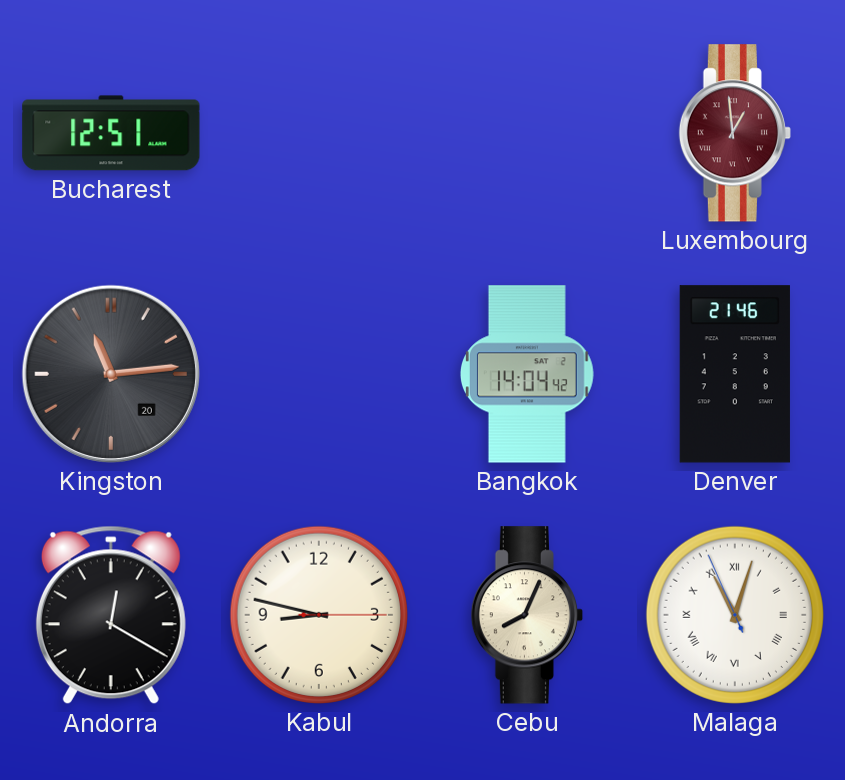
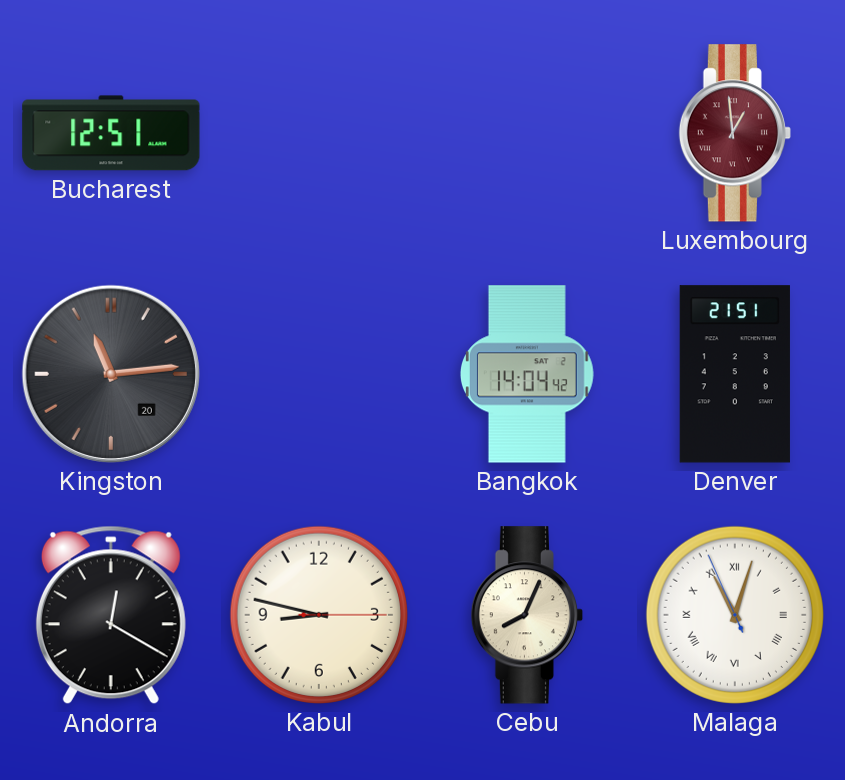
Denver: 21:46 -> 21:51
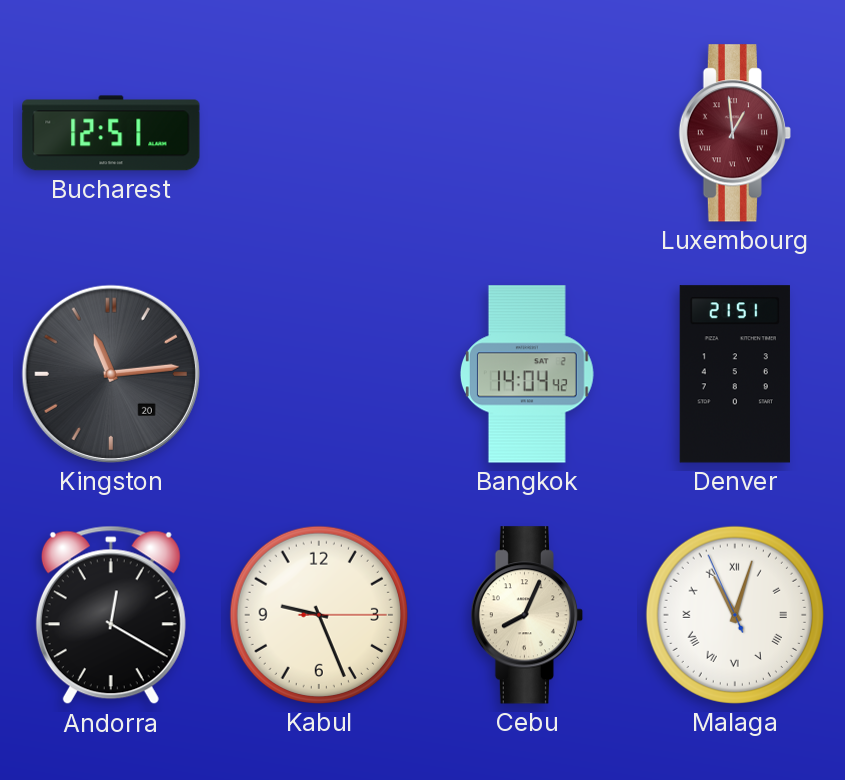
Kabul: 8:47 -> 9:26
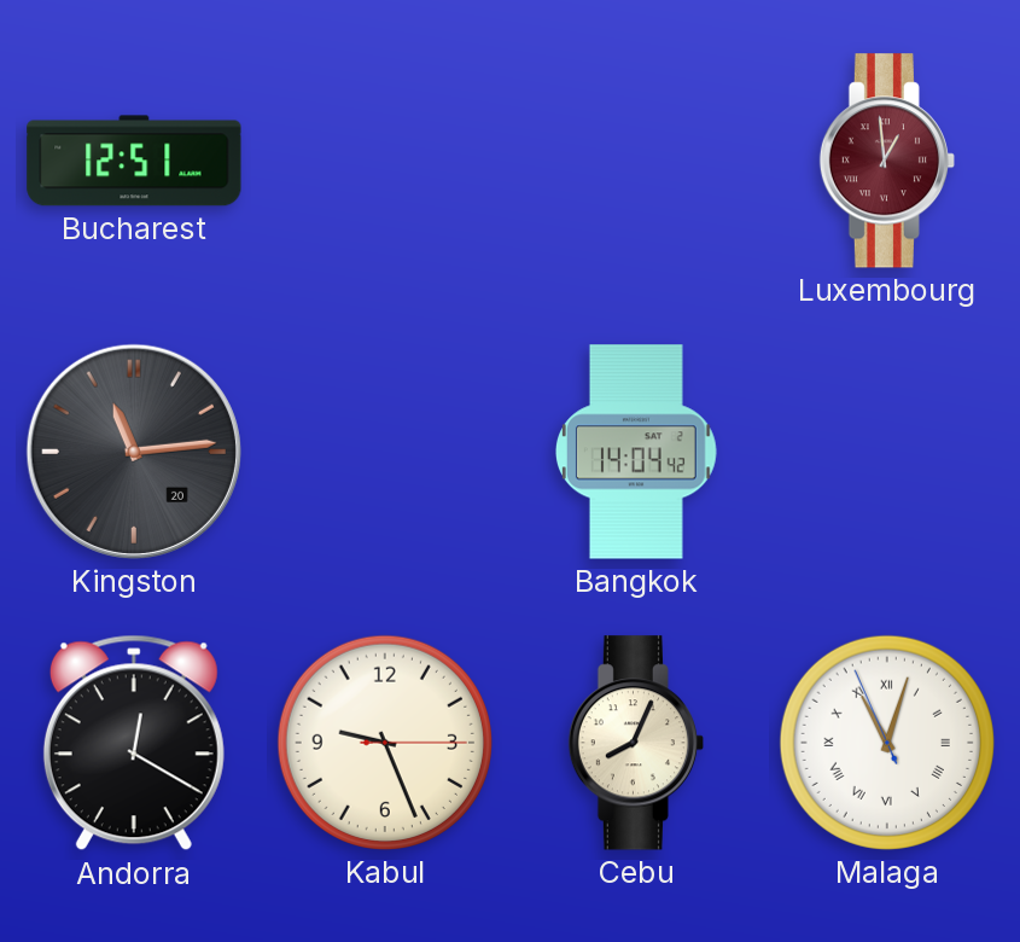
Denver: 21:51 -> none
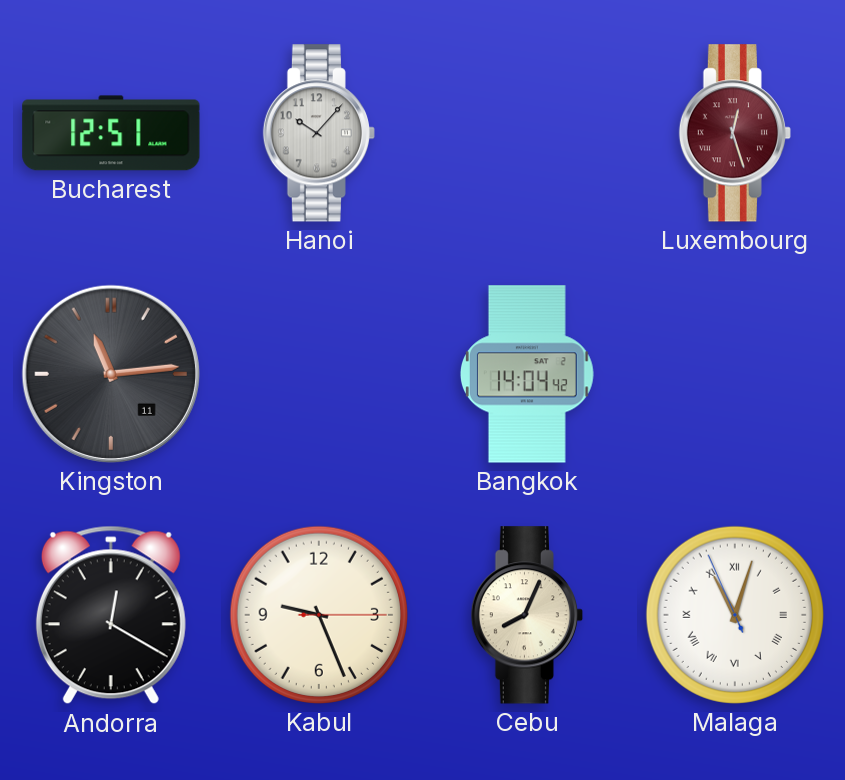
Hanoi: none -> 10:07
Luxembourg: 12:59 -> 12:27
Kingston date: 20 -> 11
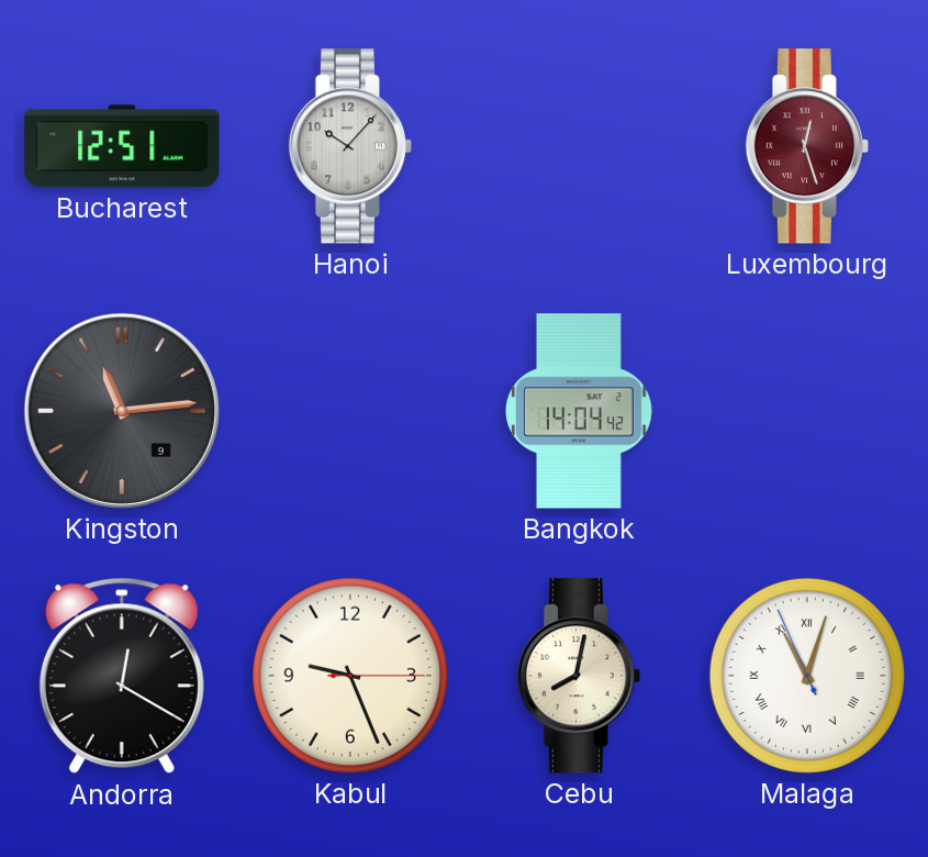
Kingston date: 11 -> 9
Cebu: 8:04 -> 8:02
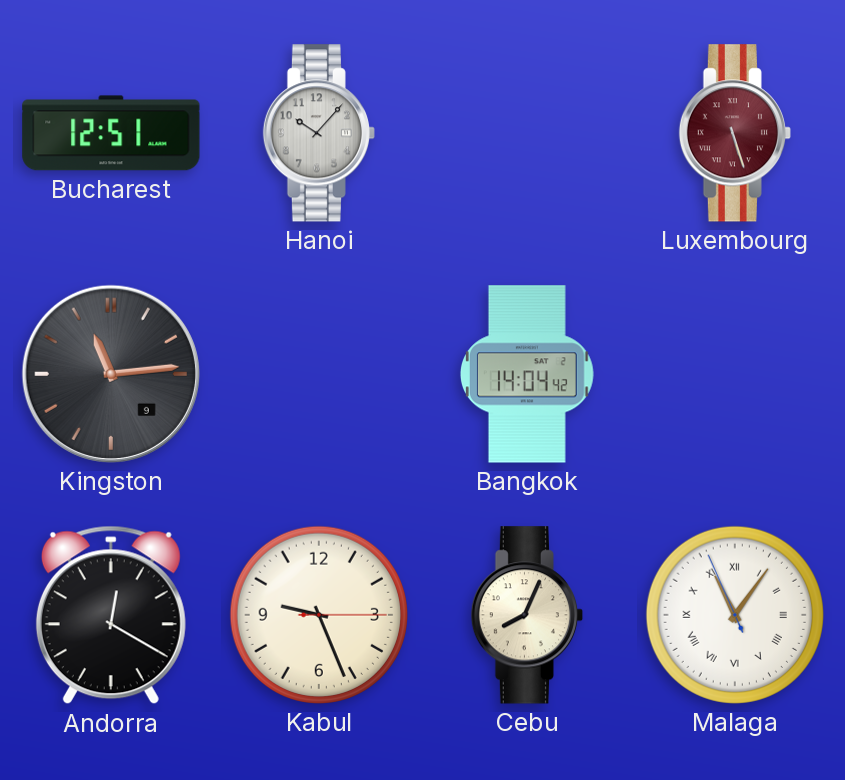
Luxembourg: 12:27 -> 5:27
Cebu: 8:02 -> 8:04
Malaga: 11:02 -> 11:05
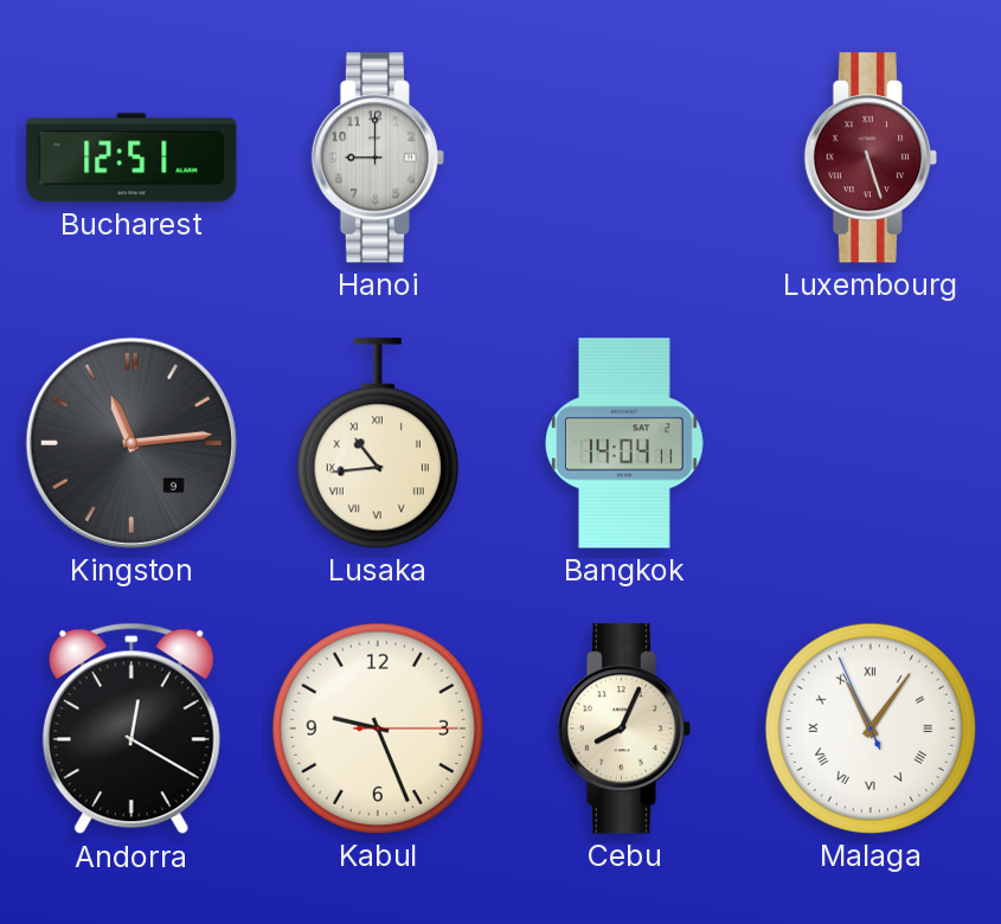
Hanoi: 10:07 -> 9:00
Lusaka: none -> 10:44
Bangkok: 14:04:42 -> 14:04:11
